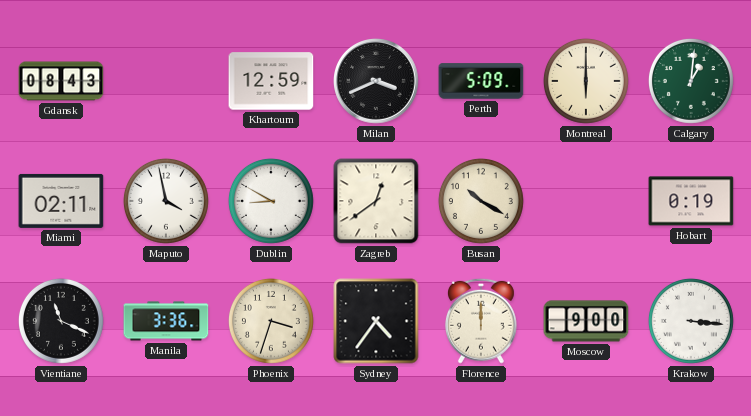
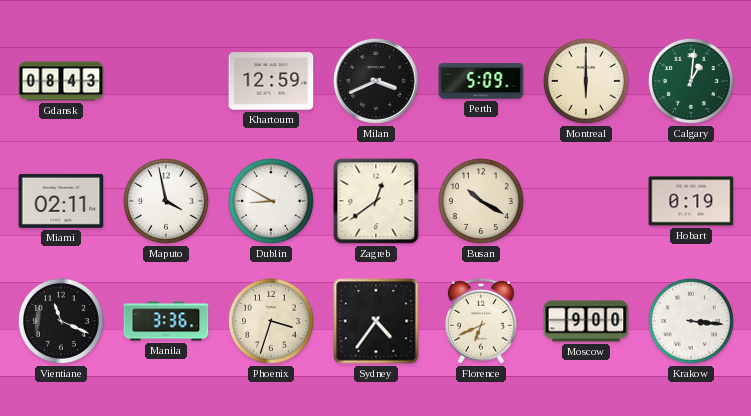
Florence: 12:00 -> 6:41
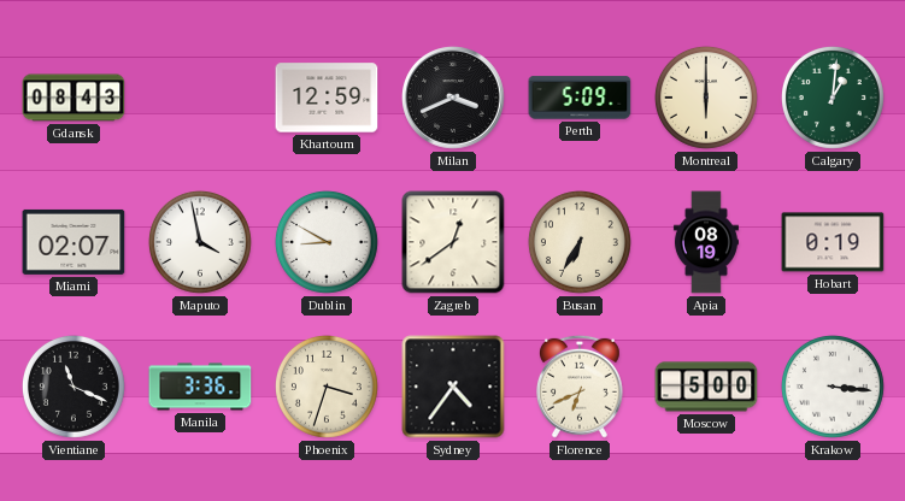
Miami: 02:11 -> 02:07
Busan: 10:20 -> 6:35
Apia: none -> 08:19
Moscow: 9:00 -> 5:00
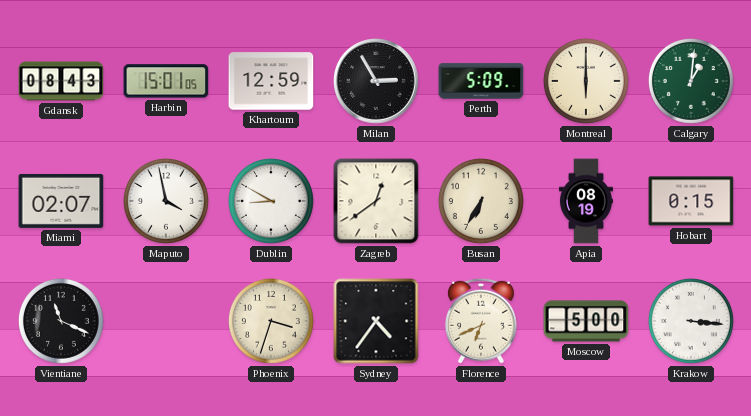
Harbin: none -> 15:01
Milan: 3:41 -> 2:55
Hobart: 0:19 -> 0:15
Manila: 3:36 -> none
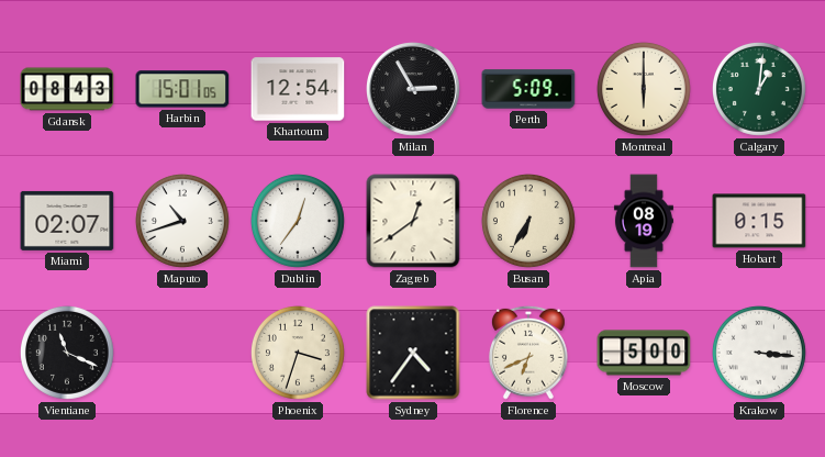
Khartoum: 12:59 -> 12:54
Maputo: 3:58 -> 10:42
Dublin: 8:50 -> 12:36
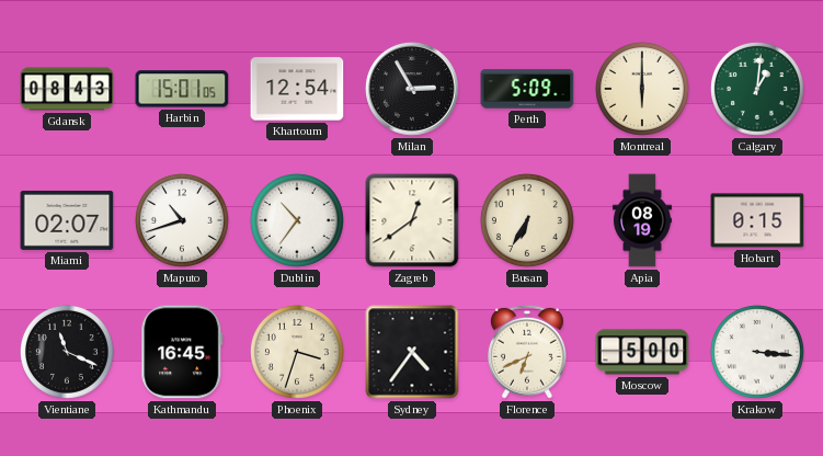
Dublin: 12:36 -> 10:36
Kathmandu: none -> 16:45
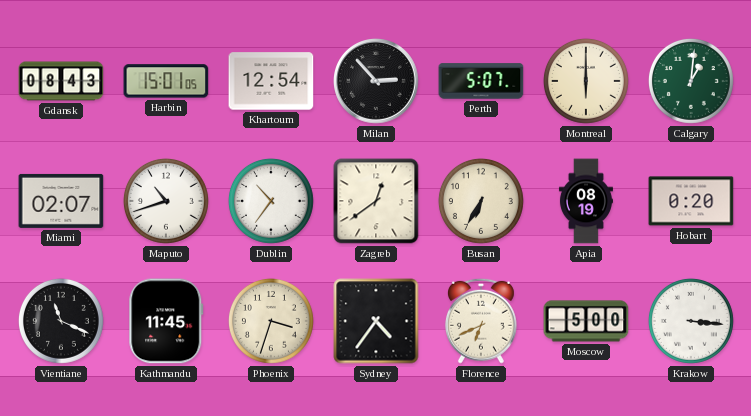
Milan: 2:55 -> 2:53
Perth: 5:09 -> 5:07
Hobart: 0:15 -> 0:20
Kathmandu: 16:45 -> 11:45
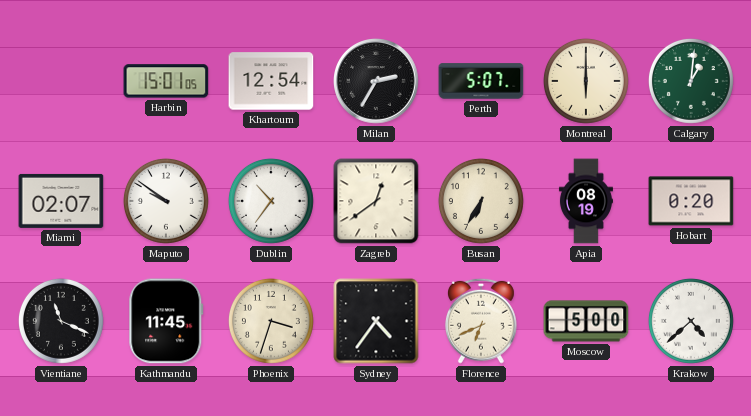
Gdansk: 08:43 -> none
Milan: 2:53 -> 2:35
Maputo: 10:42 -> 9:51
Krakow: 3:16 -> 4:38
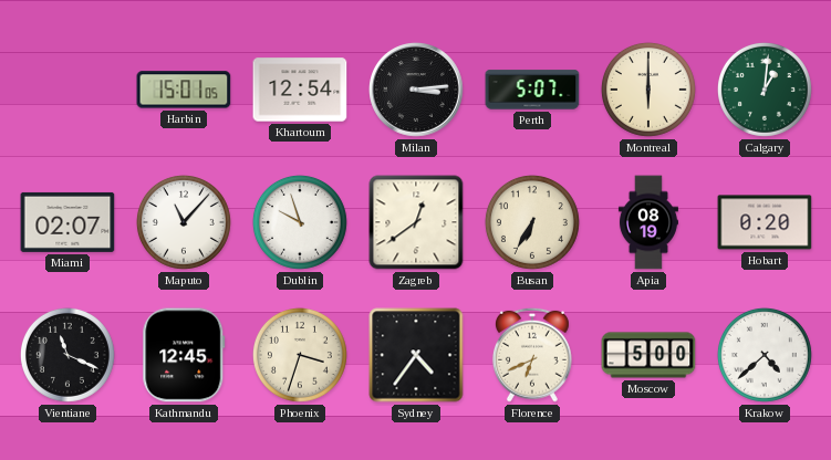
Milan: 2:35 -> 3:14
Maputo: 9:51 -> 11:07
Dublin: 10:36 -> 9:57
Kathmandu: 11:45 -> 12:45
